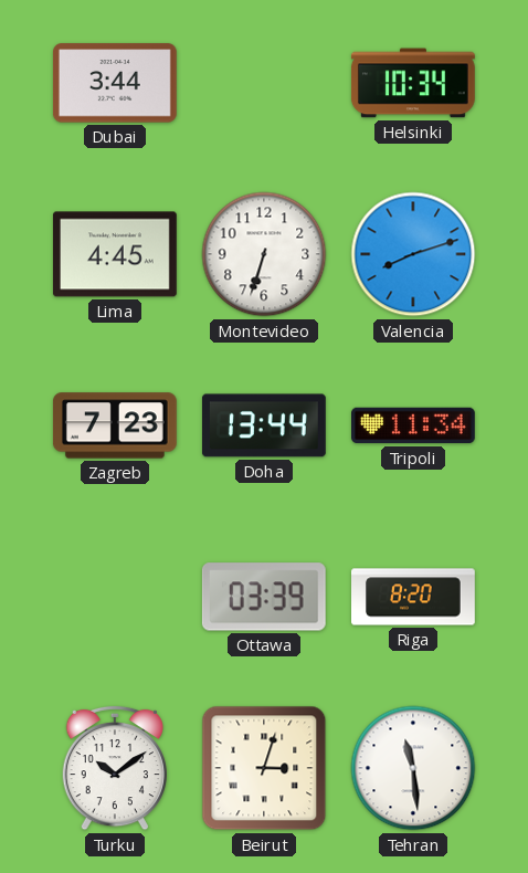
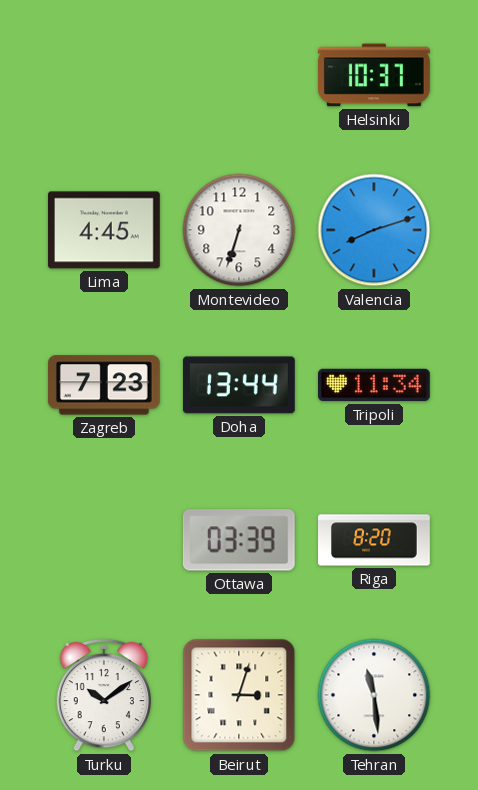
Dubai: 3:44 -> none
Helsinki: 10:34 -> 10:37
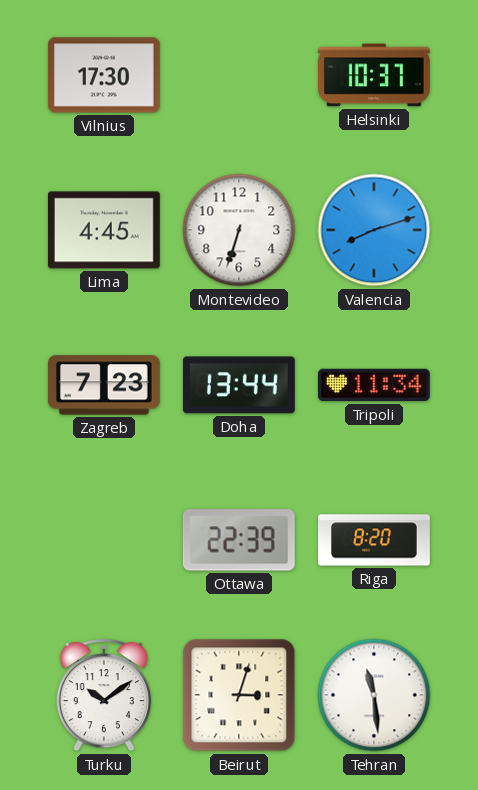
Vilnius: none -> 17:30
Ottawa: 03:39 -> 22:39
